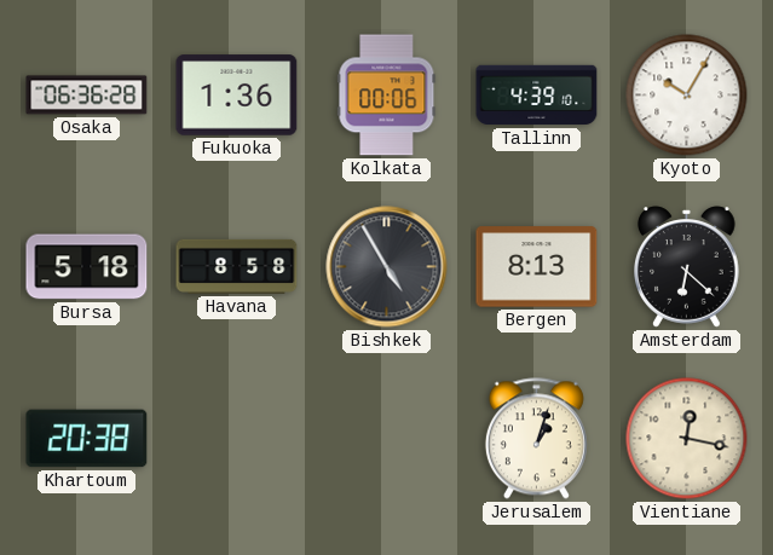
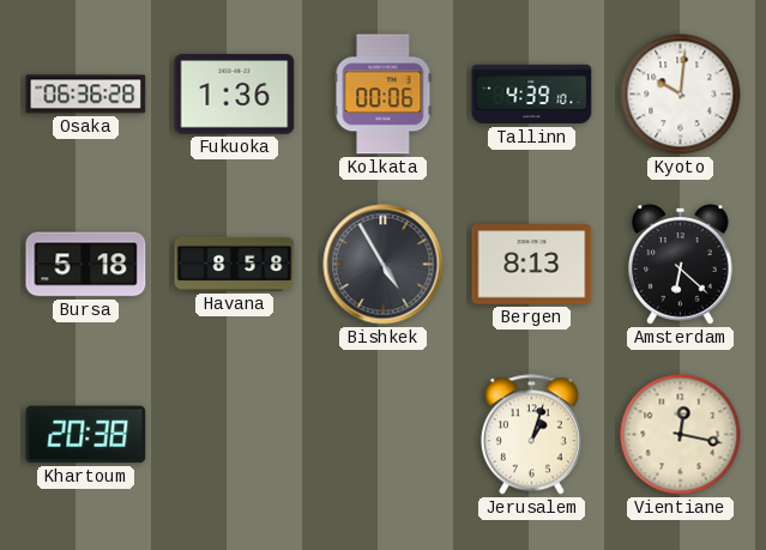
Kyoto: 10:05 -> 10:01
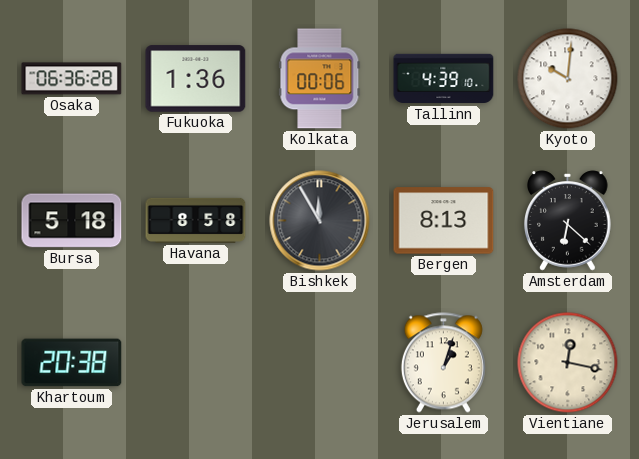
Bishkek: 4:55 -> 11:55
